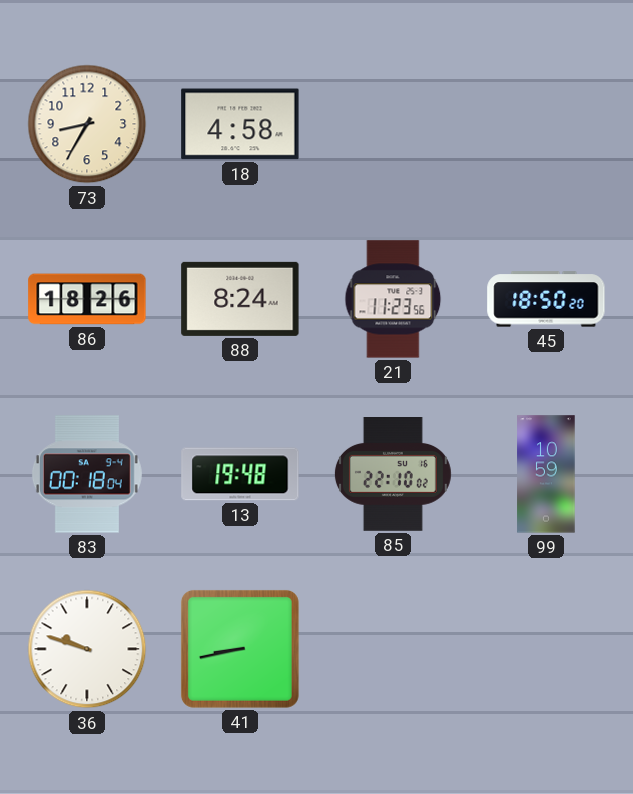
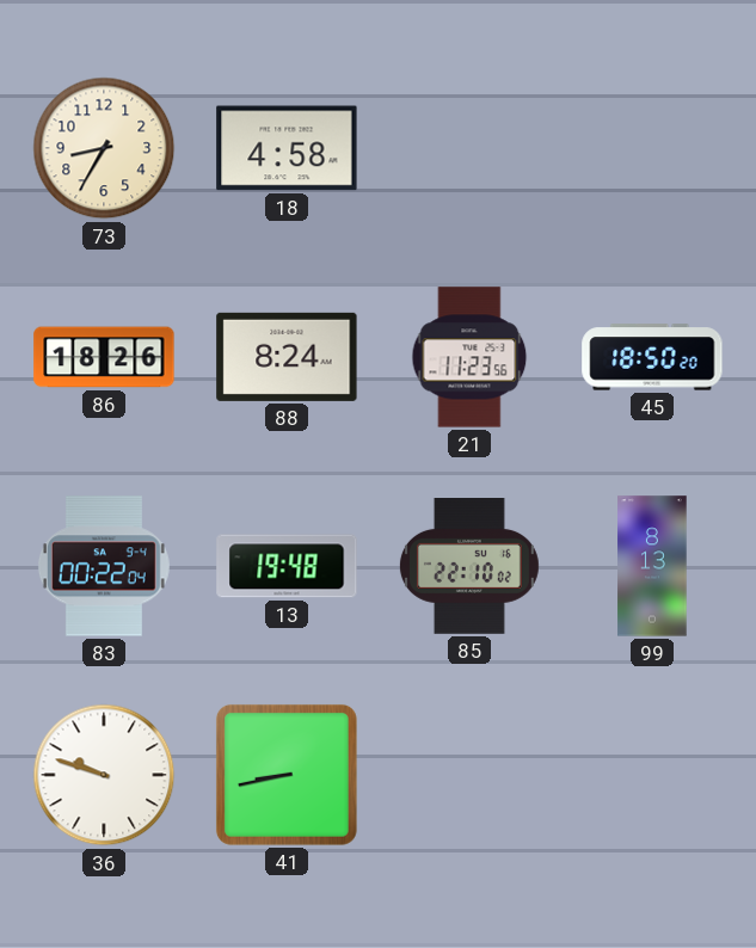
83: 00:18 -> 00:22
99: 10:59 -> 8:13
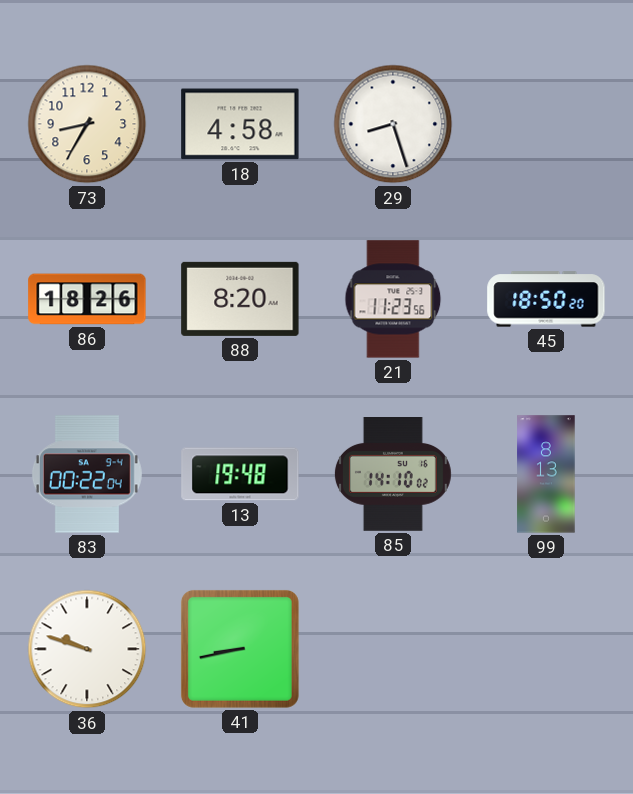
29: none -> 8:27
88: 8:24 -> 8:20
85: 22:10 -> 14:10
